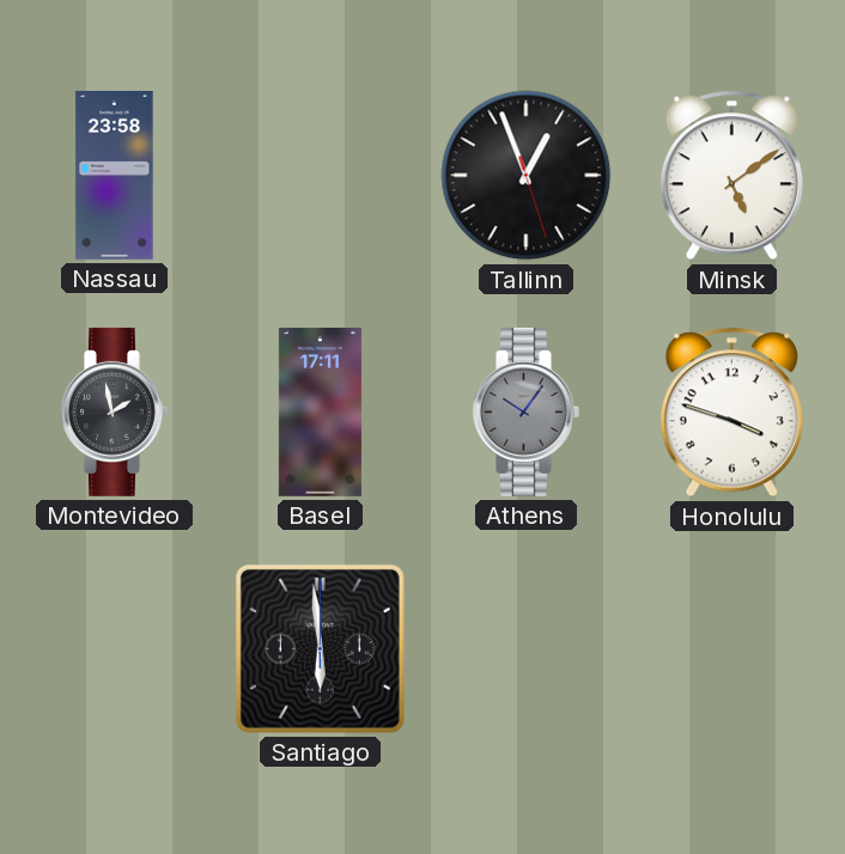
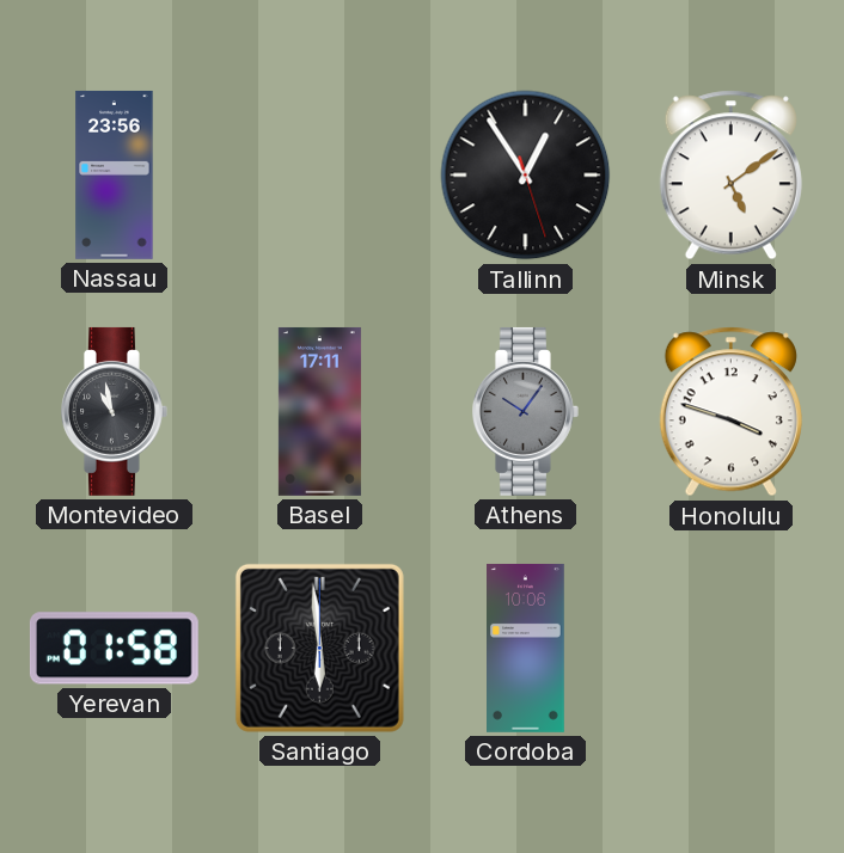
Nassau: 23:58 -> 23:56
Tallinn: 12:56 -> 12:54
Montevideo: 1:58 -> 10:58
Yerevan: none -> 01:58
Cordoba: none -> 10:06
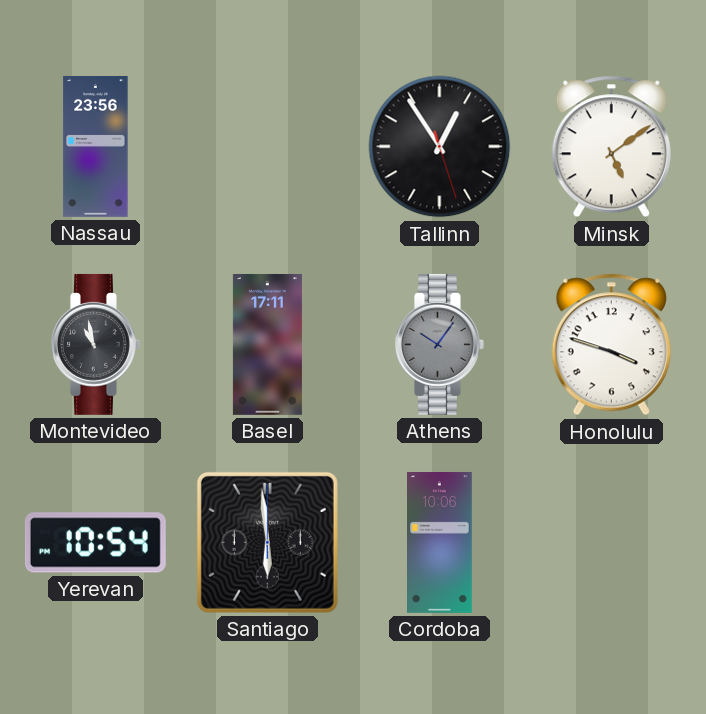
Yerevan: 01:58 -> 10:54
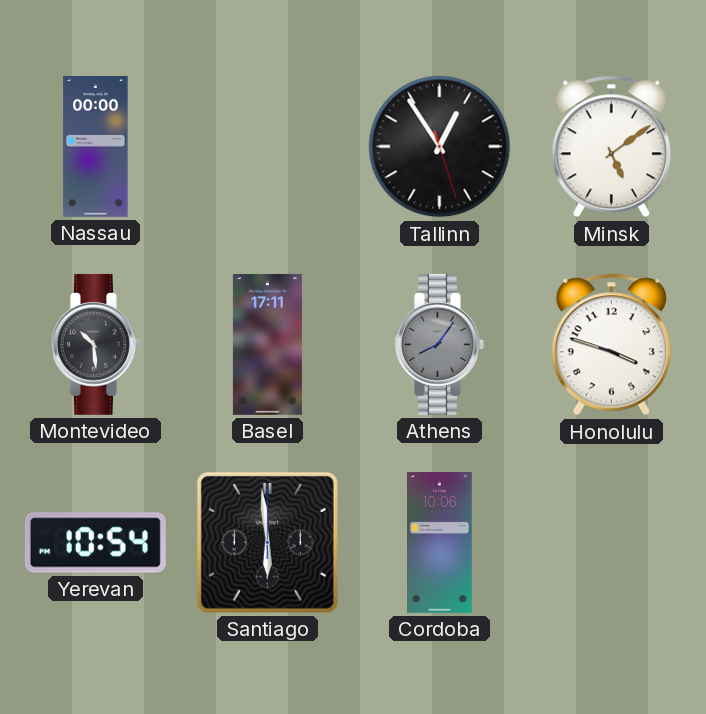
Nassau: 23:56 -> 00:00
Montevideo: 10:58 -> 10:29
Athens: 10:06 -> 8:06
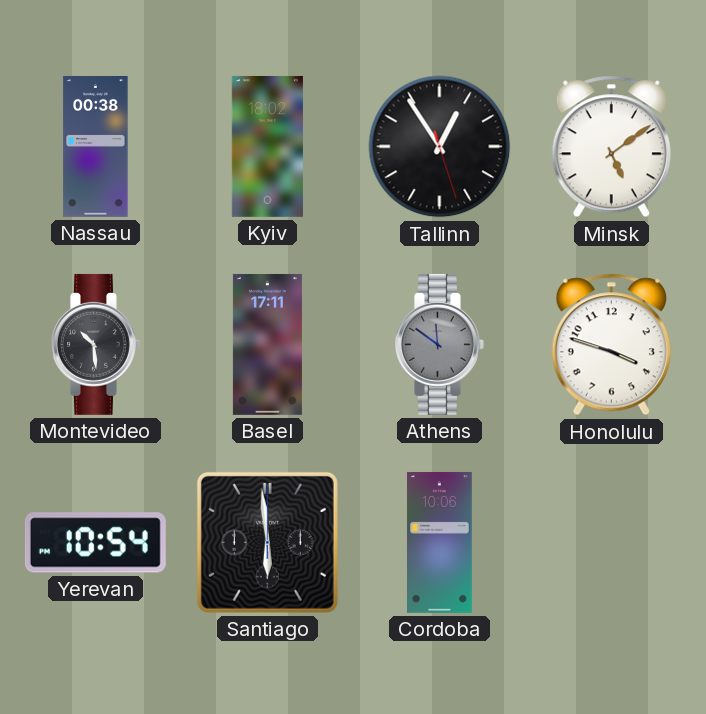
Nassau: 00:00 -> 00:38
Kyiv: none -> 18:02
Athens: 8:06 -> 11:51
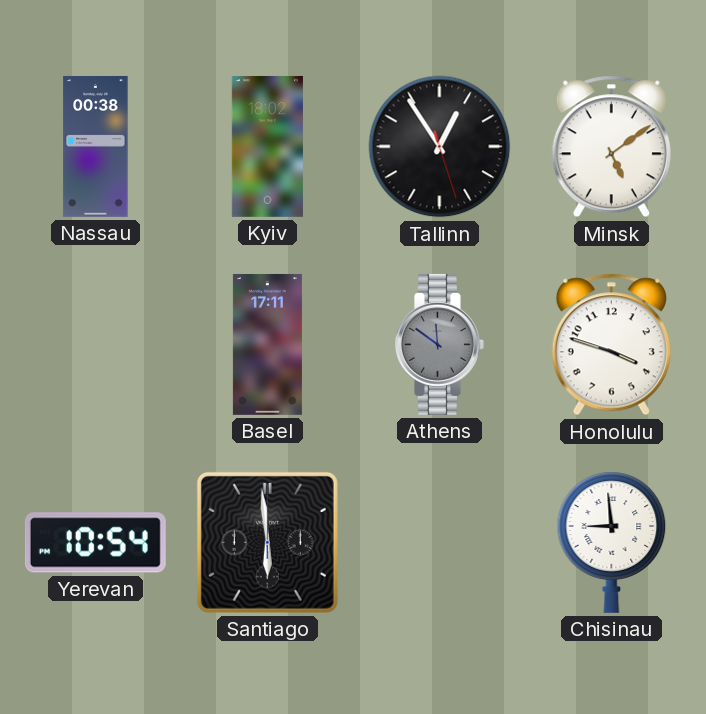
Montevideo: 10:29 -> none
Cordoba: 10:06 -> none
Chisinau: none -> 8:59
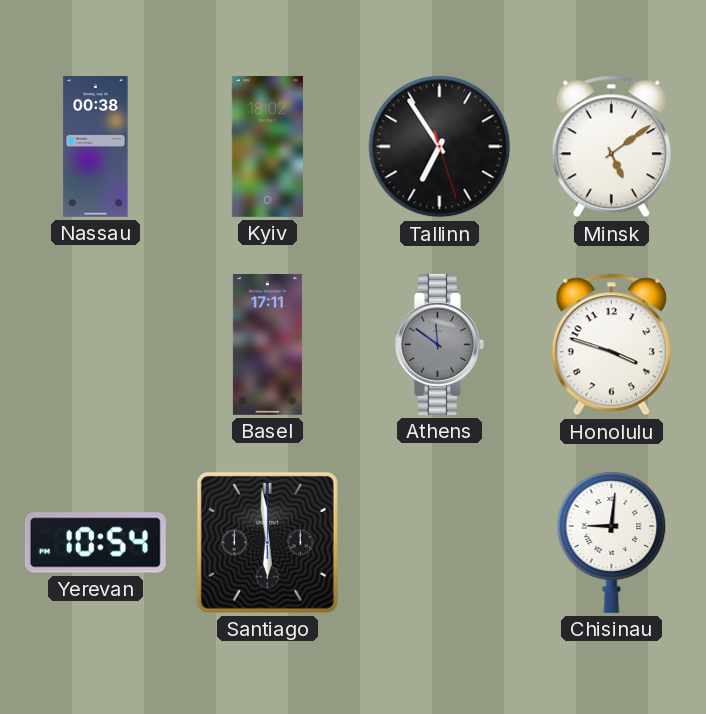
Tallinn: 12:54 -> 6:54
Chisinau: 8:59 -> 9:01
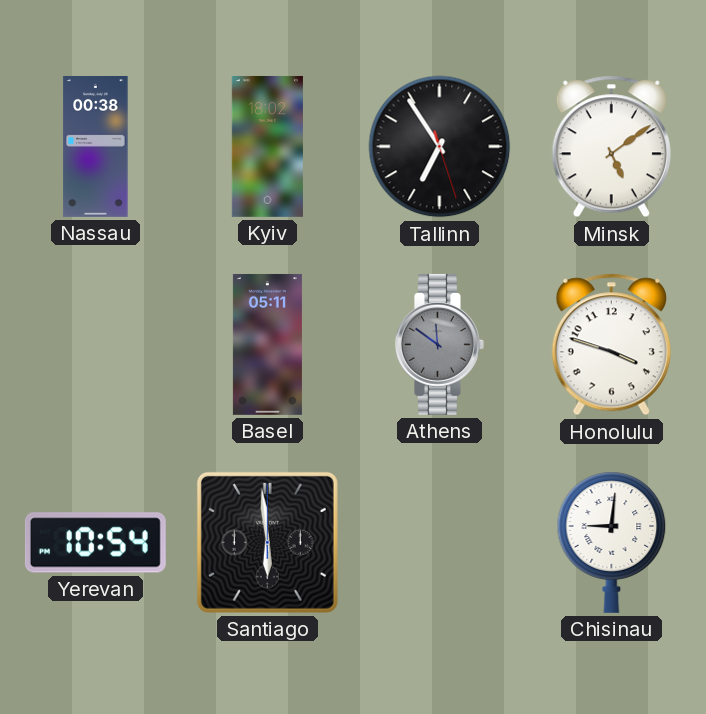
Basel: 17:11 -> 05:11
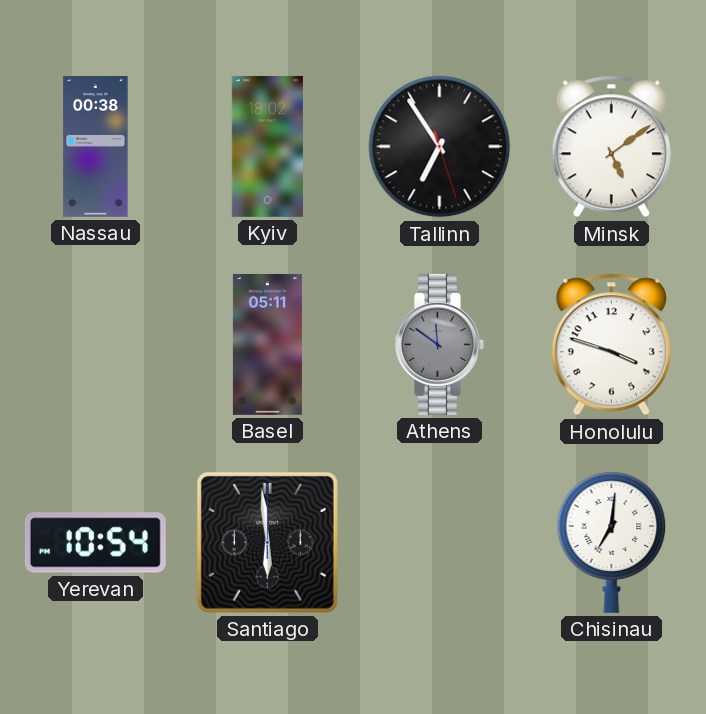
Chisinau: 9:01 -> 7:01
